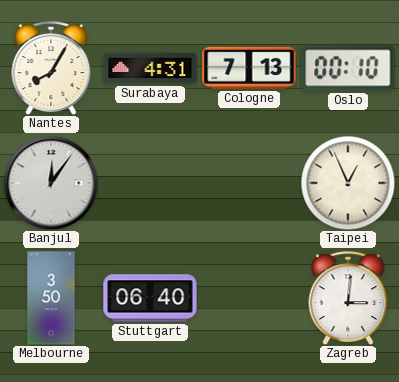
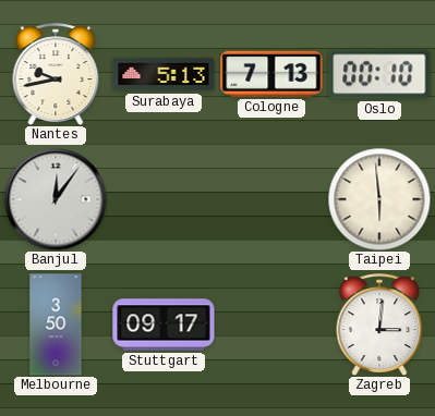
Nantes: 8:05 -> 9:43
Surabaya: 4:31 -> 5:13
Taipei: 12:56 -> 5:59
Stuttgart: 06:40 -> 09:17
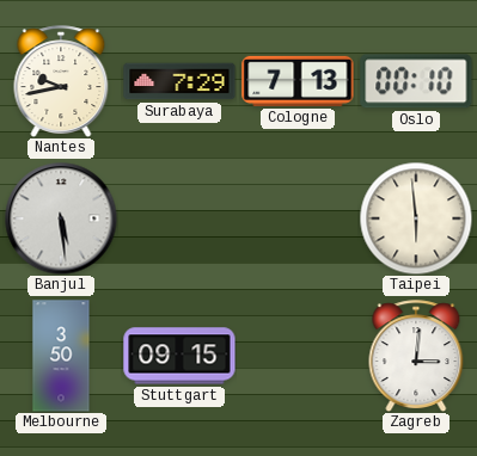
Surabaya: 5:13 -> 7:29
Banjul: 12:06 -> 5:29
Stuttgart: 09:17 -> 09:15
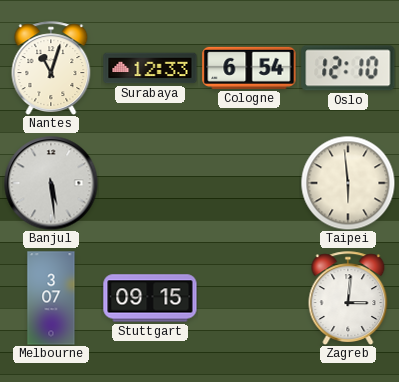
Nantes: 9:43 -> 11:03
Surabaya: 7:29 -> 12:33
Cologne: 7:13 -> 6:54
Oslo: 00:10 -> 12:10
Melbourne: 3:50 -> 3:07
